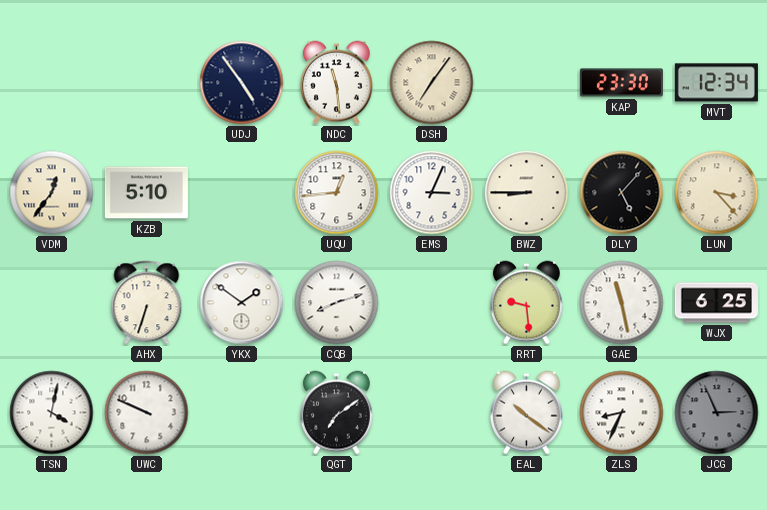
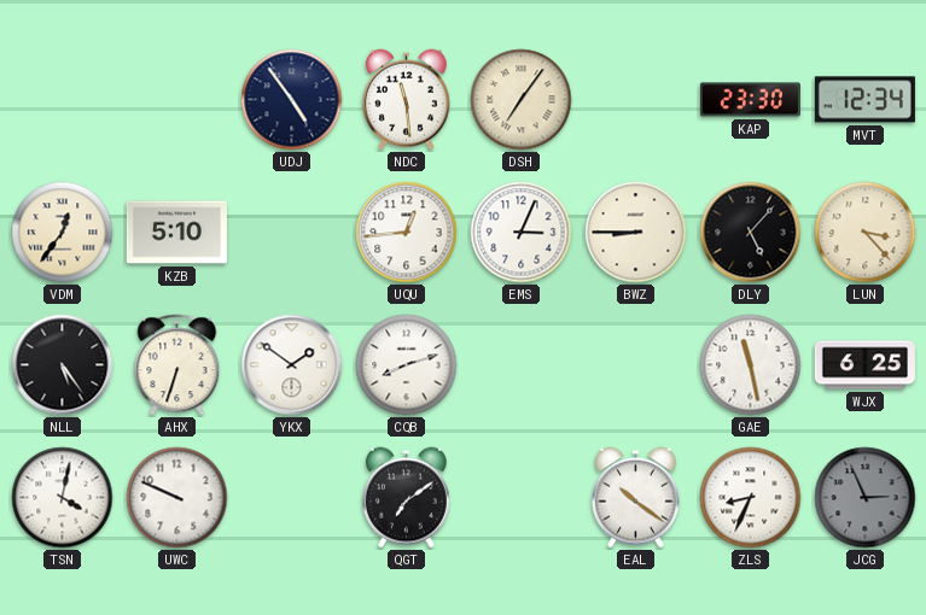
NLL: none -> 5:24
RRT: 9:29 -> none
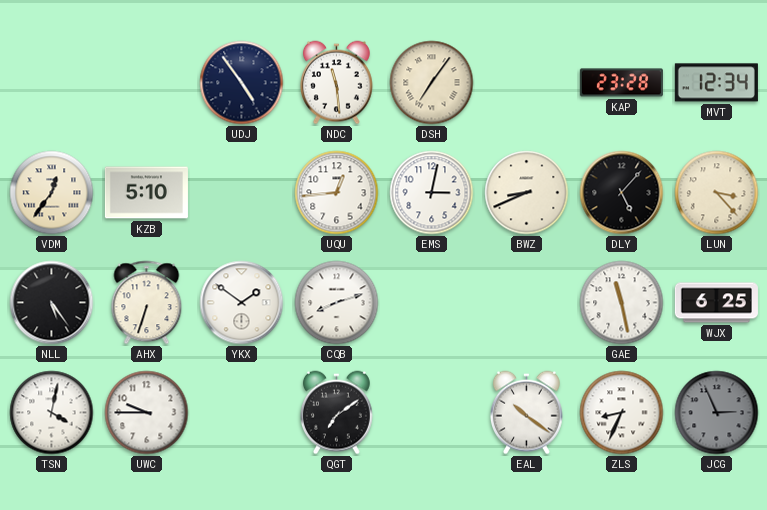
KAP: 23:30 -> 23:28
EMS: 3:04 -> 3:02
BWZ: 8:45 -> 8:41
UWC: 9:49 -> 9:45
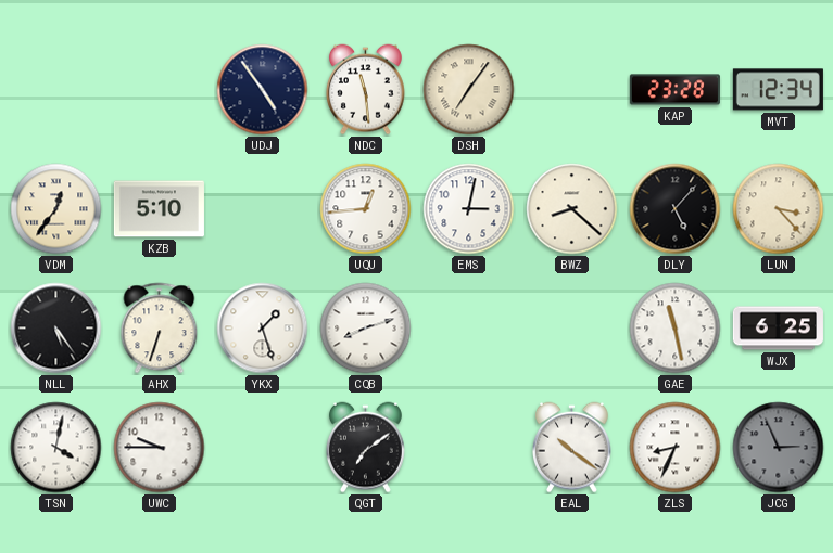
BWZ: 8:41 -> 8:22
YKX: 1:51 -> 1:27
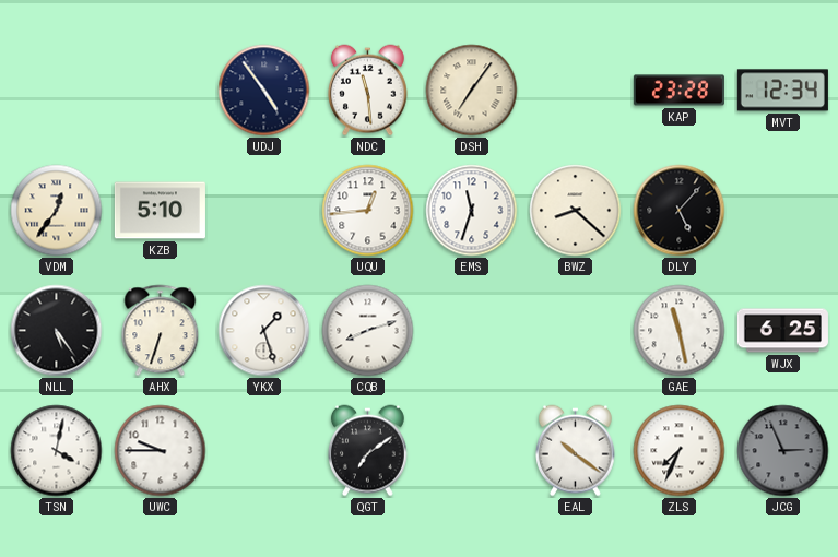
EMS: 3:02 -> 11:33
LUN: 3:23 -> none
ZLS: 8:34 -> 7:34
